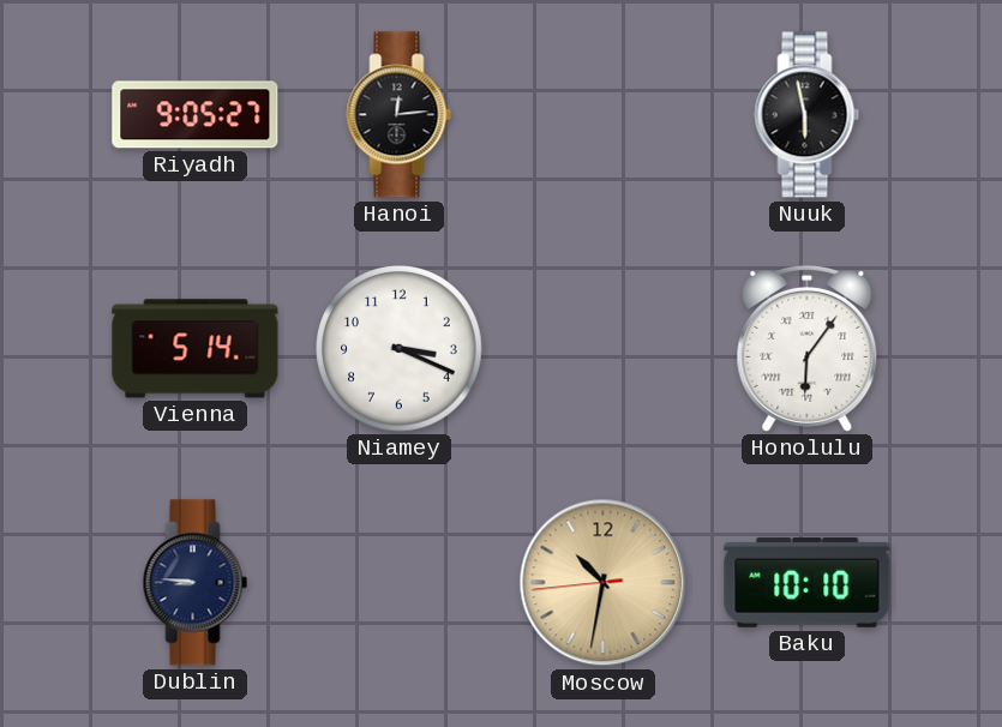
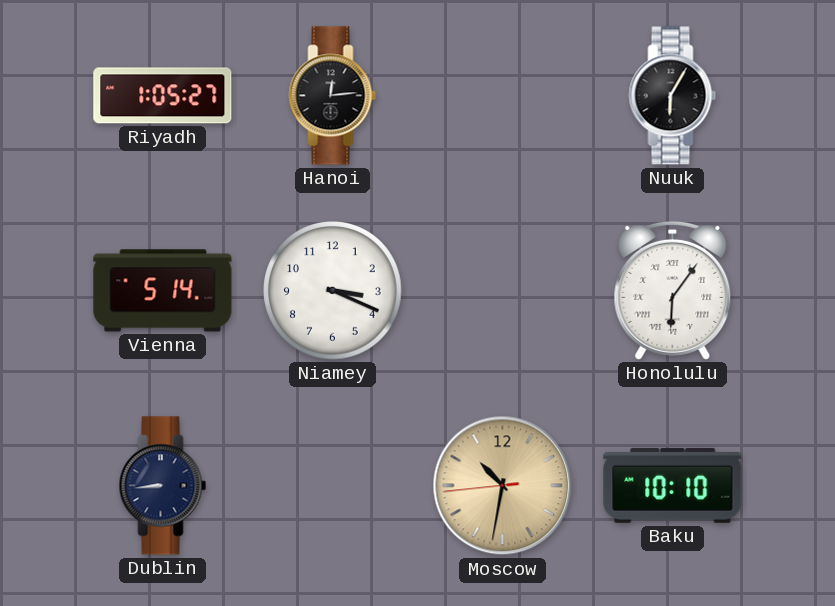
Riyadh: 9:05 -> 1:05
Nuuk: 5:58 -> 6:05
Dublin: 8:46 -> 8:44
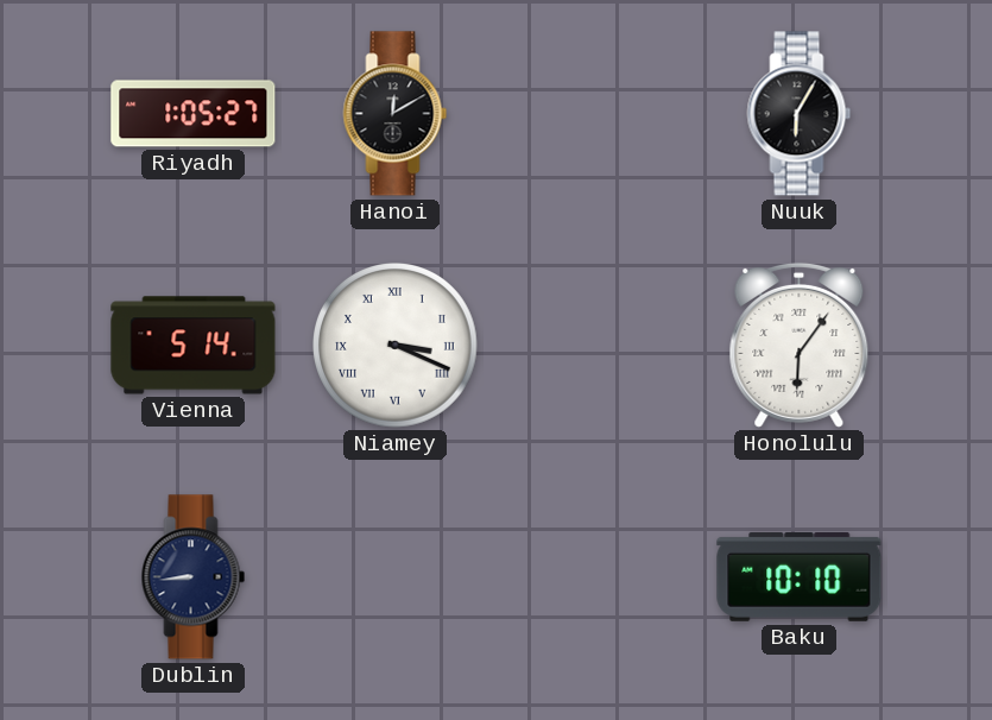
Hanoi: 12:14 -> 12:10
Niamey numerals: Arabic -> Roman
Moscow: 10:31 -> none
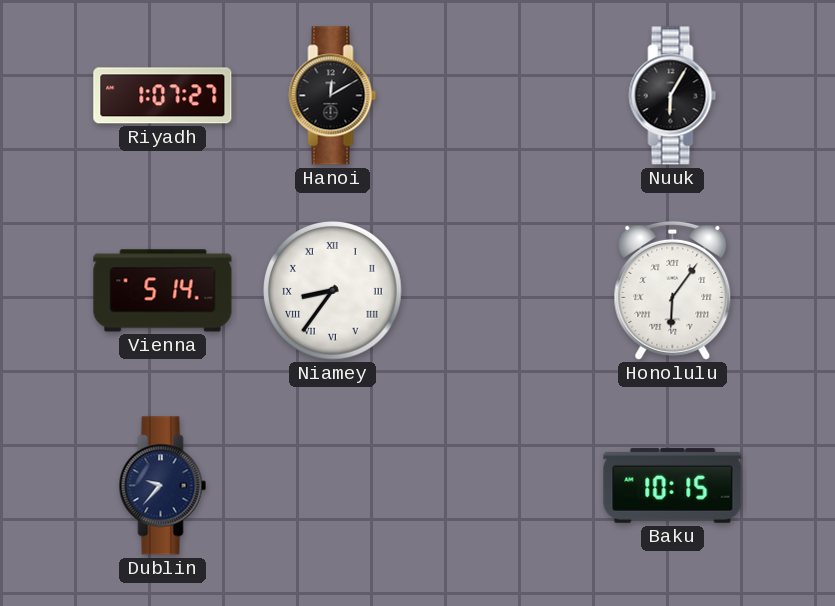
Riyadh: 1:05 -> 1:07
Niamey: 3:19 -> 8:36
Dublin: 8:44 -> 9:37
Baku: 10:10 -> 10:15
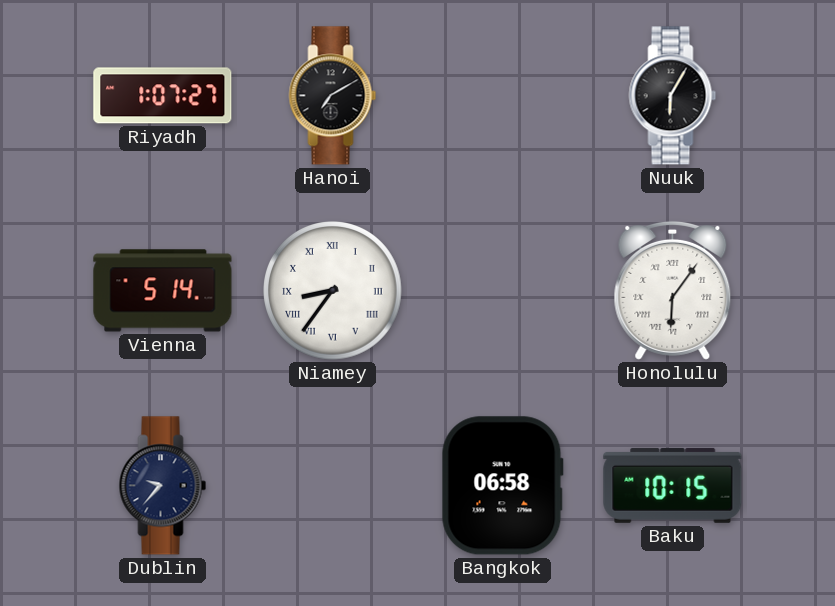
Hanoi: 12:10 -> 7:10
Bangkok: none -> 06:58
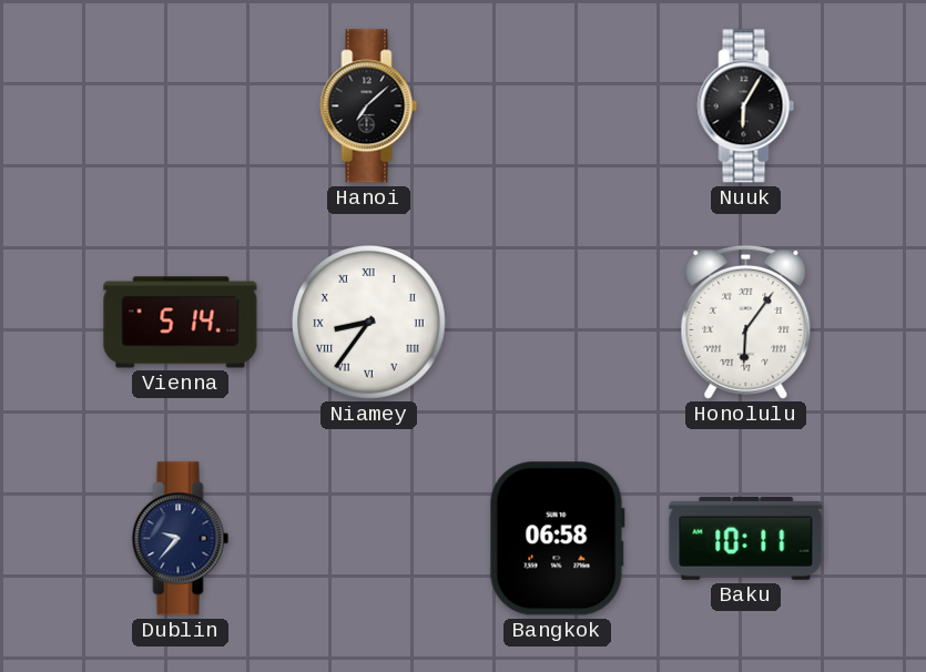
Riyadh: 1:07 -> none
Hanoi: 7:10 -> 7:08
Baku: 10:15 -> 10:11
